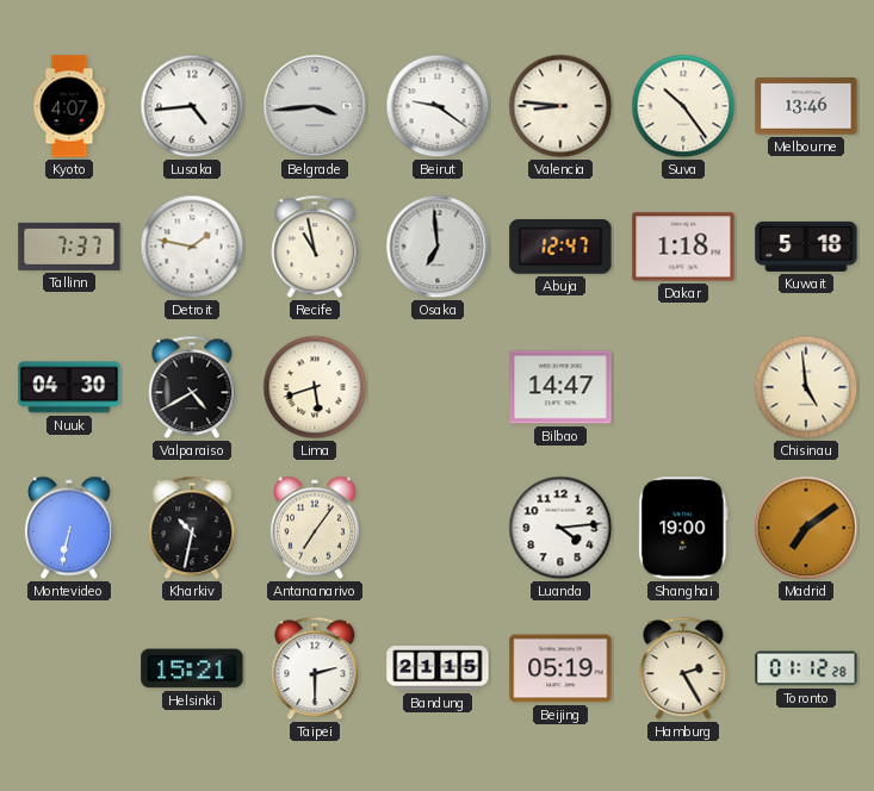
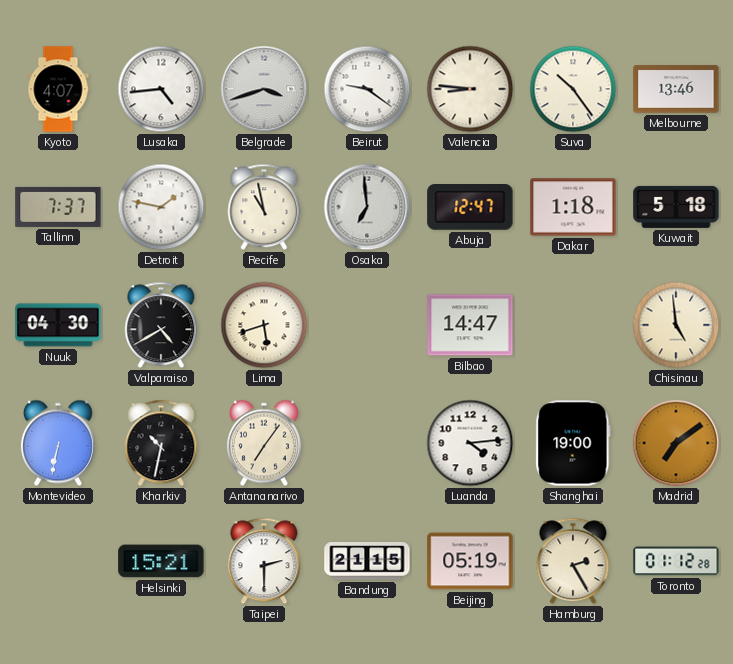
Belgrade: 3:44 -> 3:42
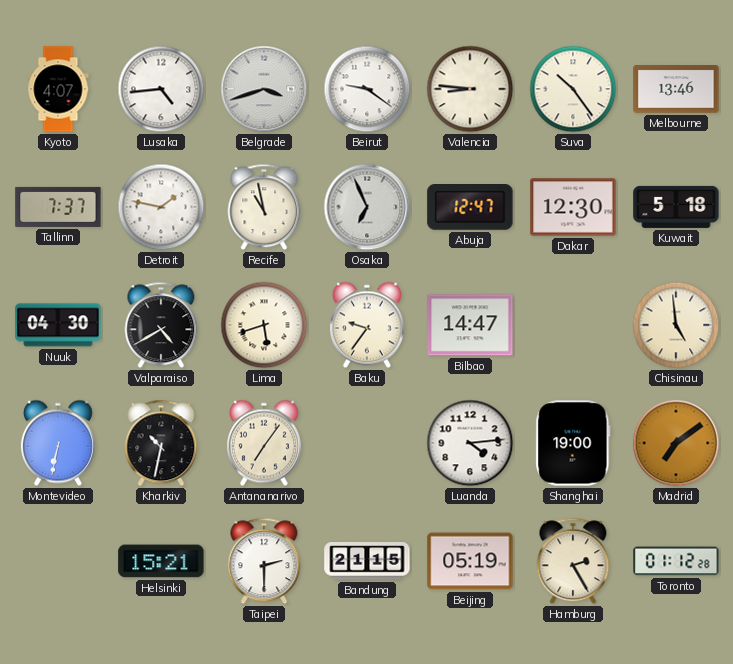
Osaka: 6:59 -> 6:56
Dakar: 1:18 -> 12:30
Baku: none -> 9:36
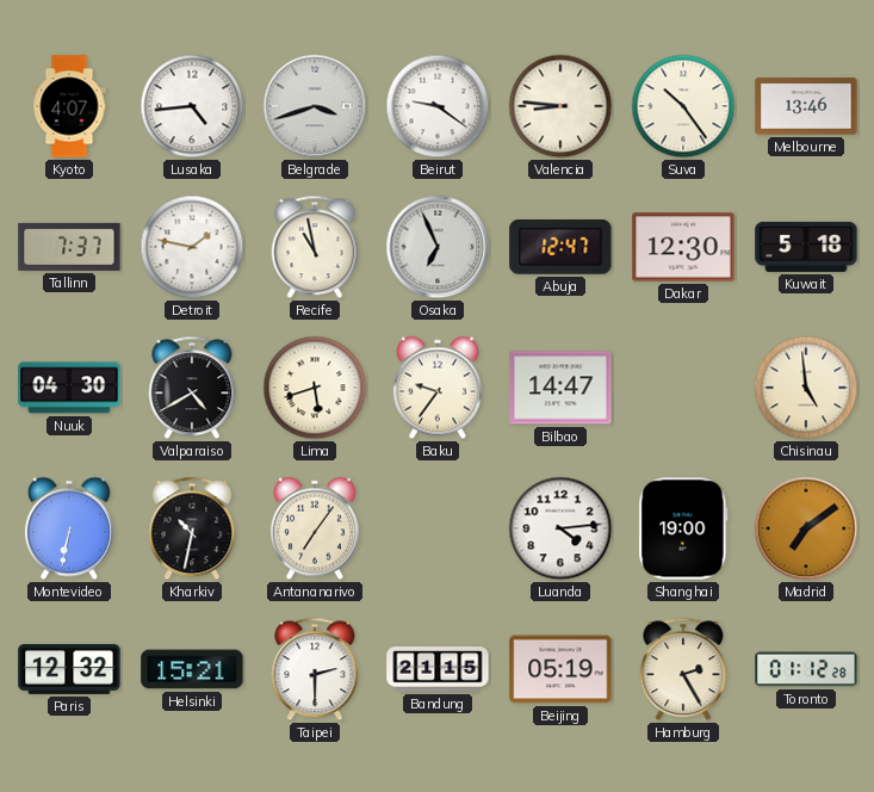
Paris: none -> 12:32
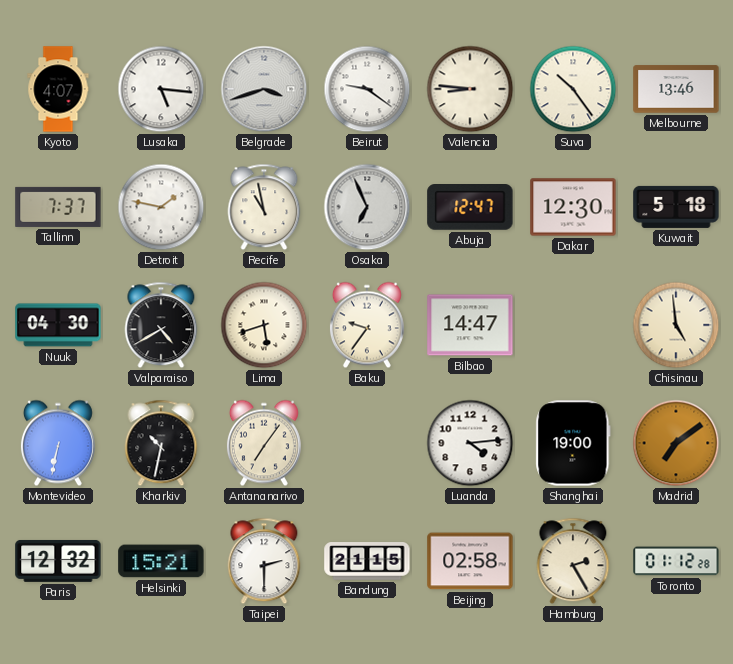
Lusaka: 4:44 -> 5:16
Beijing: 05:19 -> 02:58
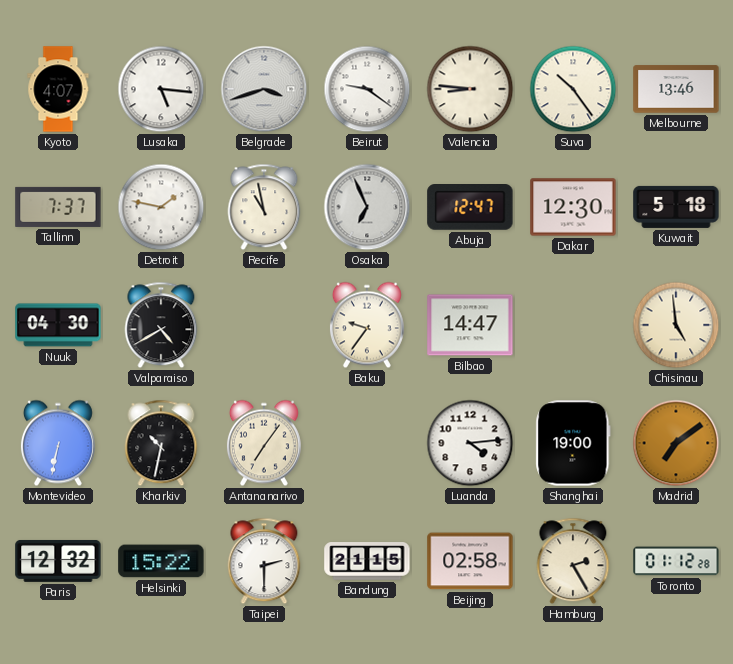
Lima: 5:42 -> none
Helsinki: 15:21 -> 15:22
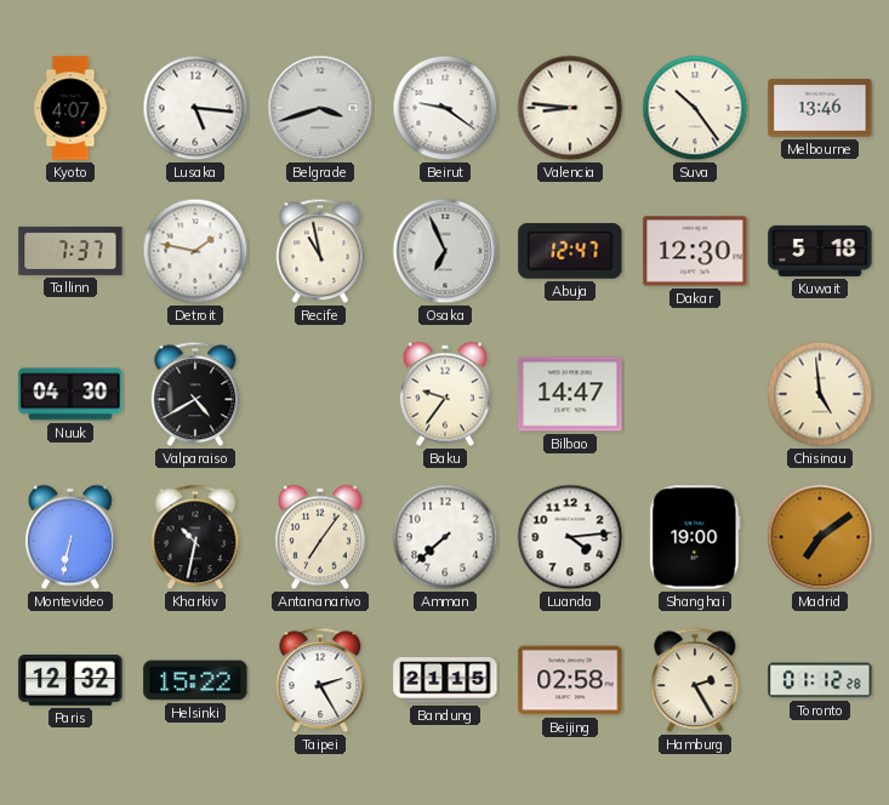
Amman: none -> 7:38
Taipei: 2:30 -> 2:25
